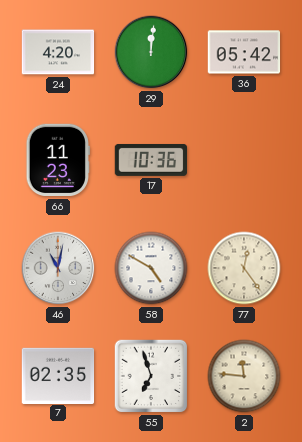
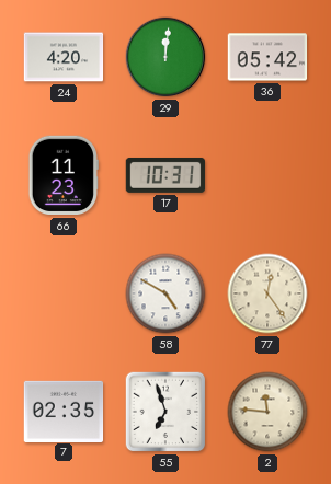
17: 10:36 -> 10:31
46: 11:02 -> none
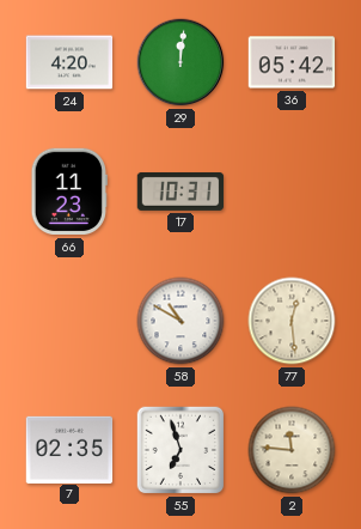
58: 4:50 -> 10:50
77: 12:24 -> 12:29
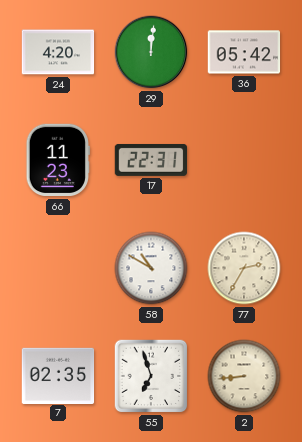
17: 10:31 -> 22:31
77: 12:29 -> 2:35
2: 11:46 -> 8:44
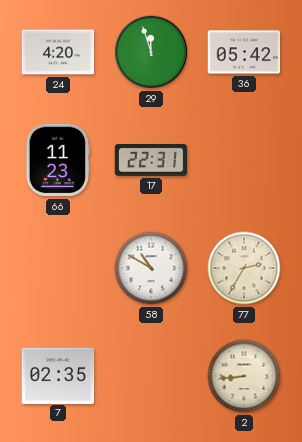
29: 12:01 -> 11:57
55: 6:57 -> none
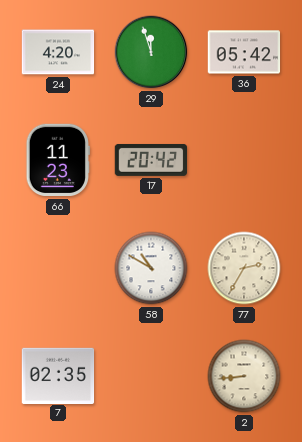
17: 22:31 -> 20:42
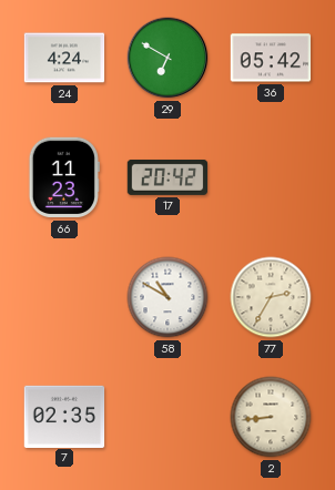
24: 4:20 -> 4:24
29: 11:57 -> 6:50
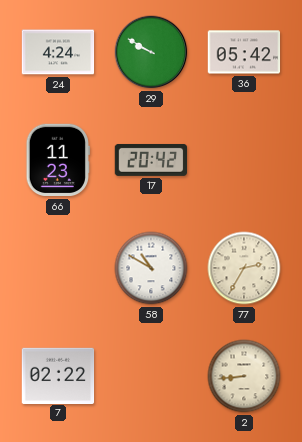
29: 6:50 -> 9:50
7: 02:35 -> 02:22
